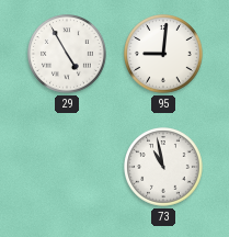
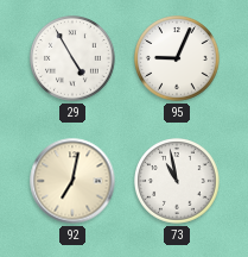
95: 9:01 -> 9:04
92: none -> 7:02
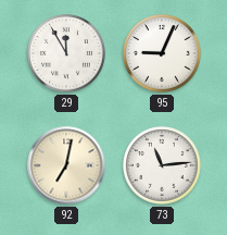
29: 4:55 -> 11:55
73: 10:58 -> 11:14
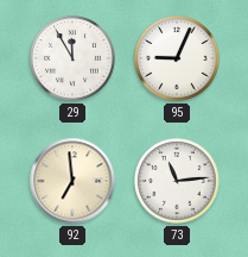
92: 7:02 -> 6:59
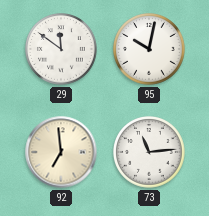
29: 11:55 -> 11:51
95: 9:04 -> 10:02
